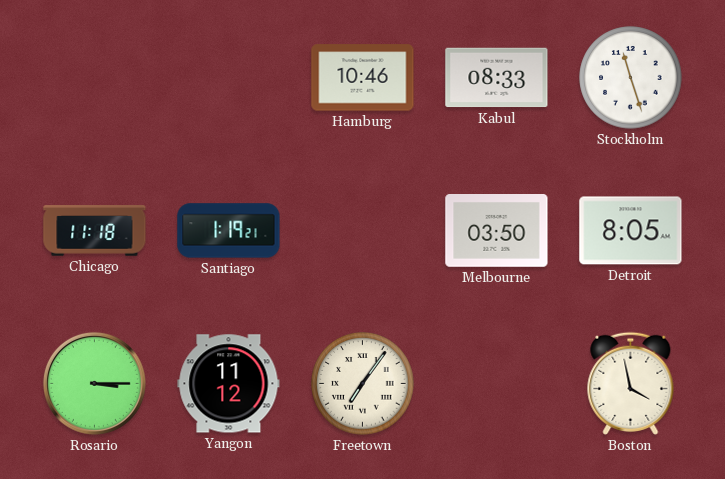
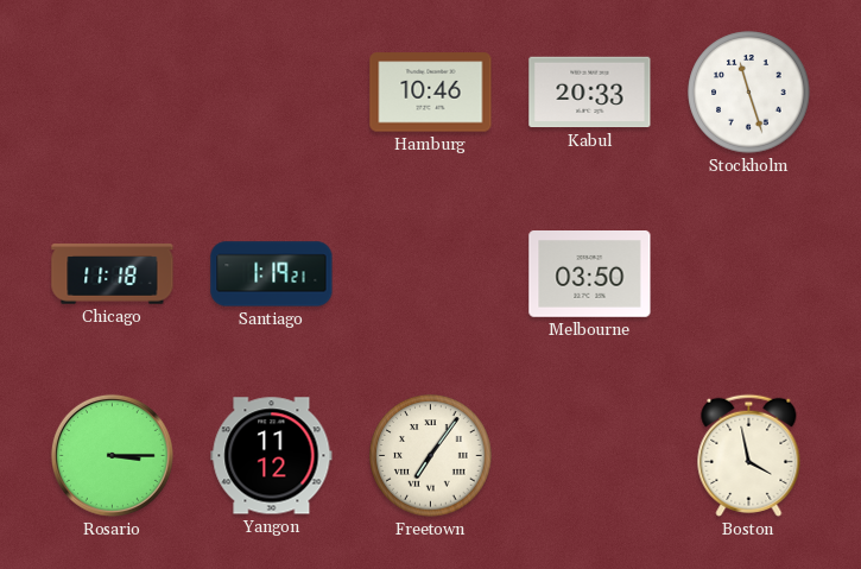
Kabul: 08:33 -> 20:33
Detroit: 8:05 -> none
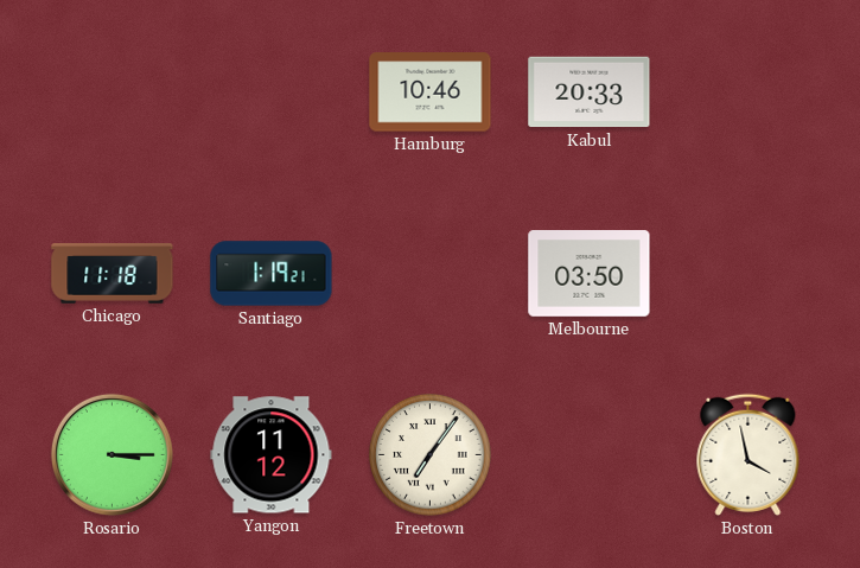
Stockholm: 11:27 -> none
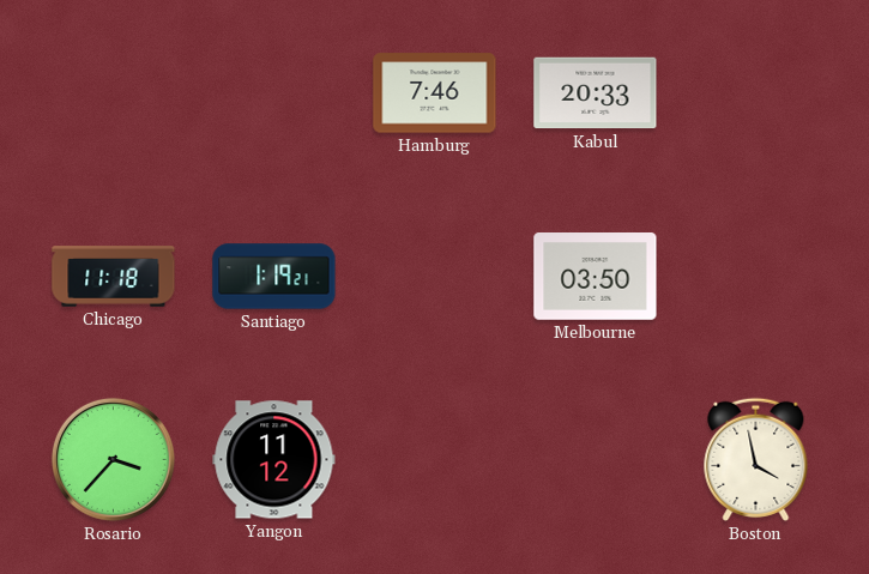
Hamburg: 10:46 -> 7:46
Rosario: 3:15 -> 3:37
Freetown: 7:06 -> none
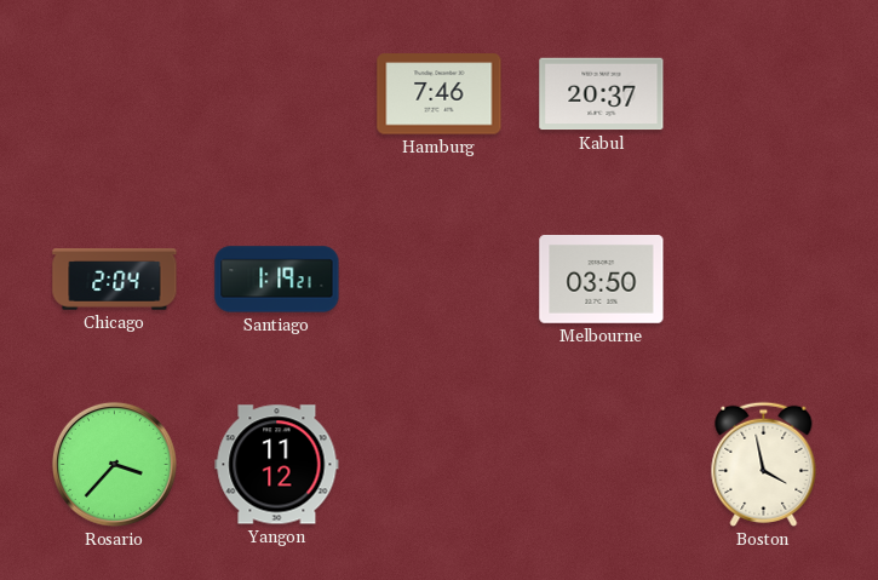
Kabul: 20:33 -> 20:37
Chicago: 11:18 -> 2:04
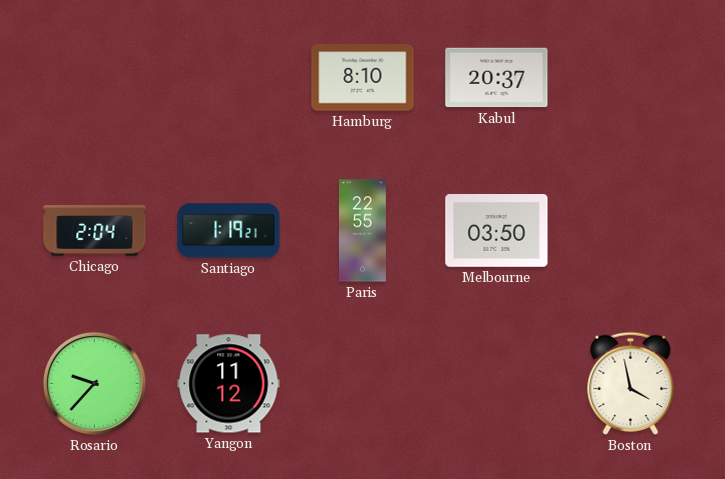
Hamburg: 7:46 -> 8:10
Paris: none -> 22:55
Rosario: 3:37 -> 9:37
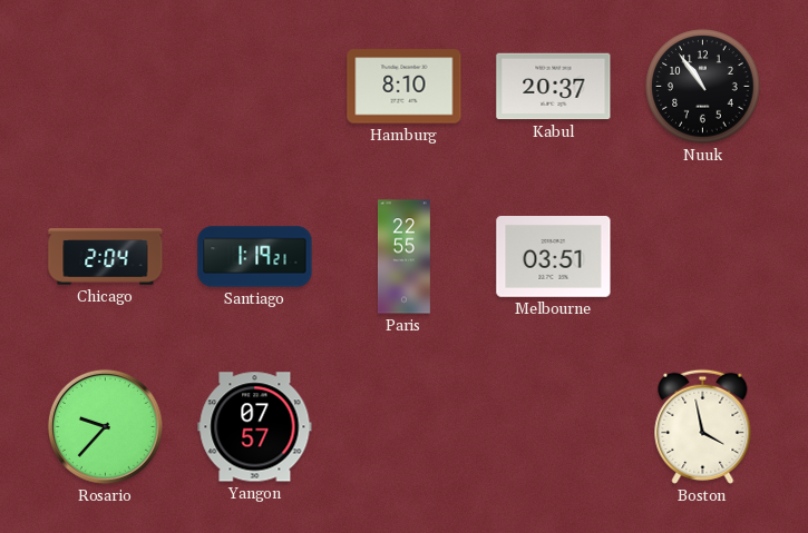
Nuuk: none -> 10:54
Melbourne: 03:50 -> 03:51
Yangon: 11:12 -> 07:57
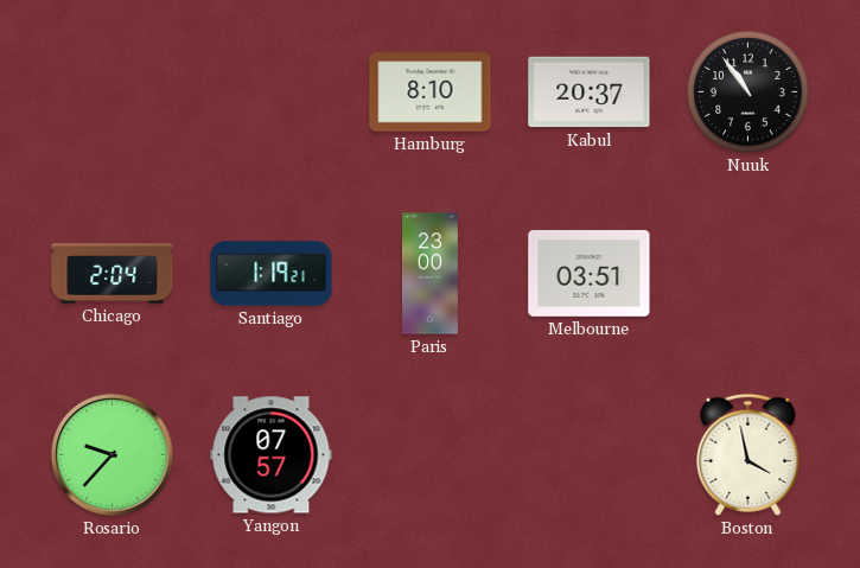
Paris: 22:55 -> 23:00
